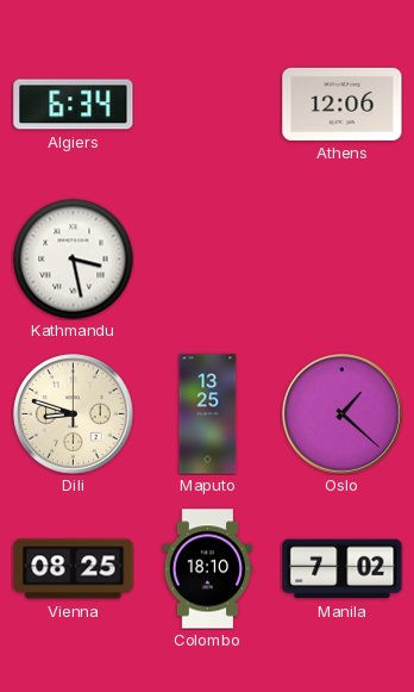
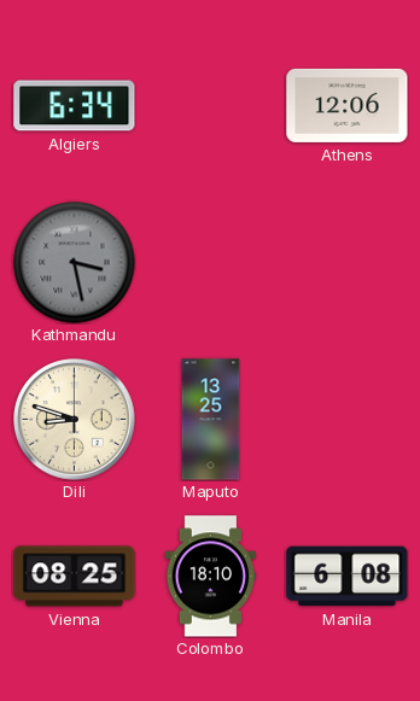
Kathmandu dial: white -> grey
Oslo: 1:22 -> none
Manila: 7:02 -> 6:08
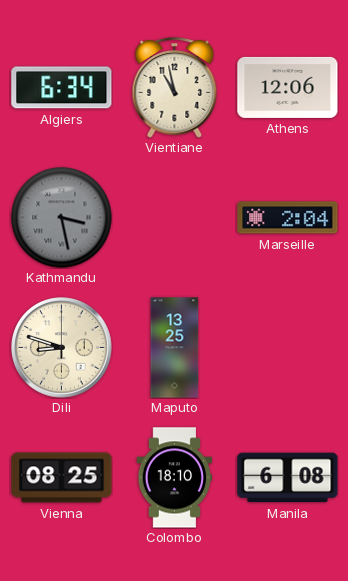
Vientiane: none -> 10:58
Marseille: none -> 2:04
